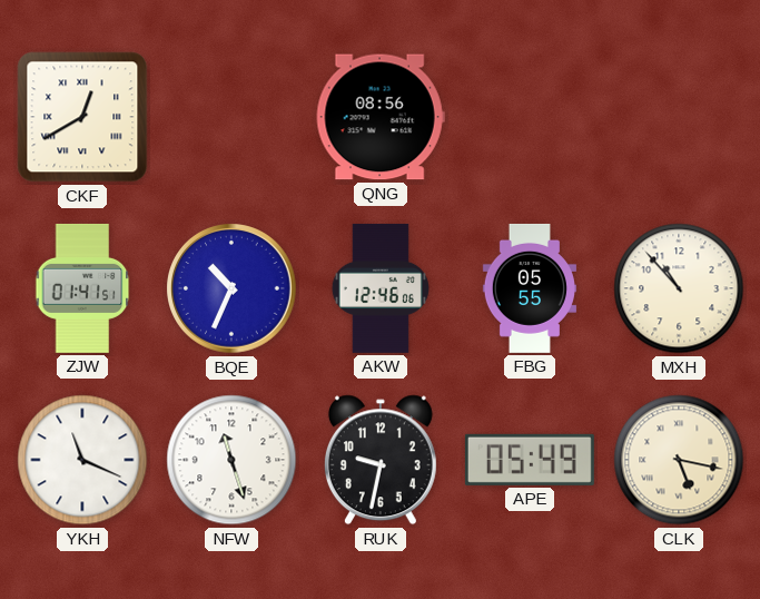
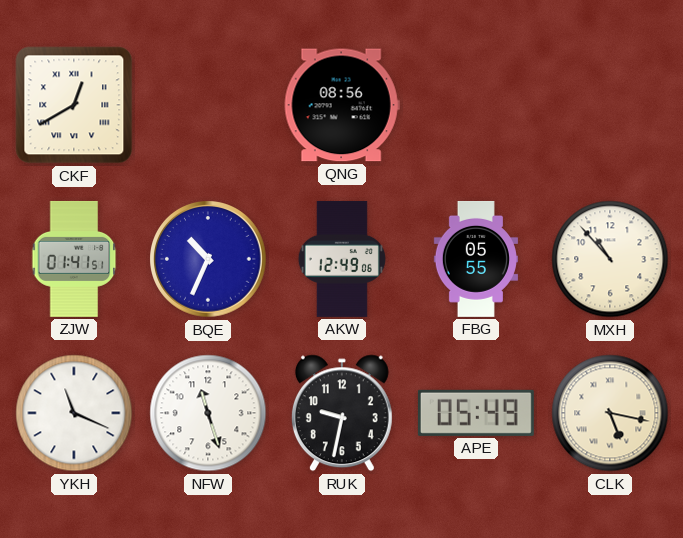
AKW: 12:46 -> 12:49
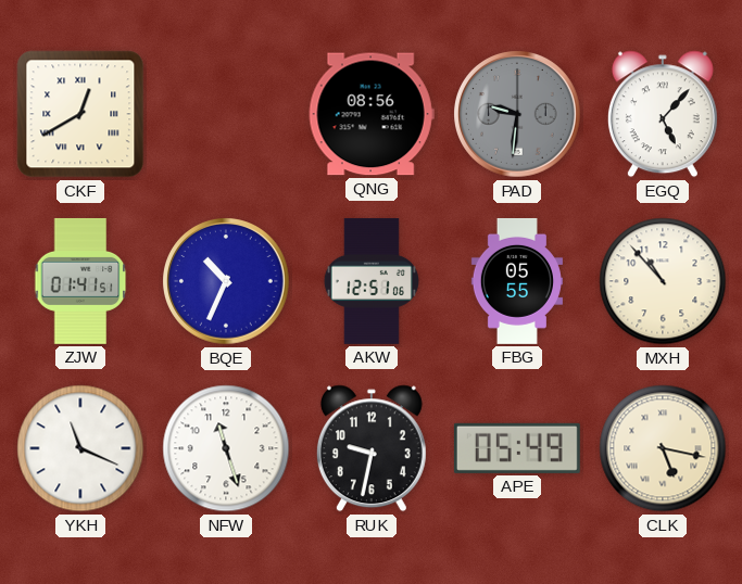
PAD: none -> 9:31
EGQ: none -> 5:07
AKW: 12:49 -> 12:51
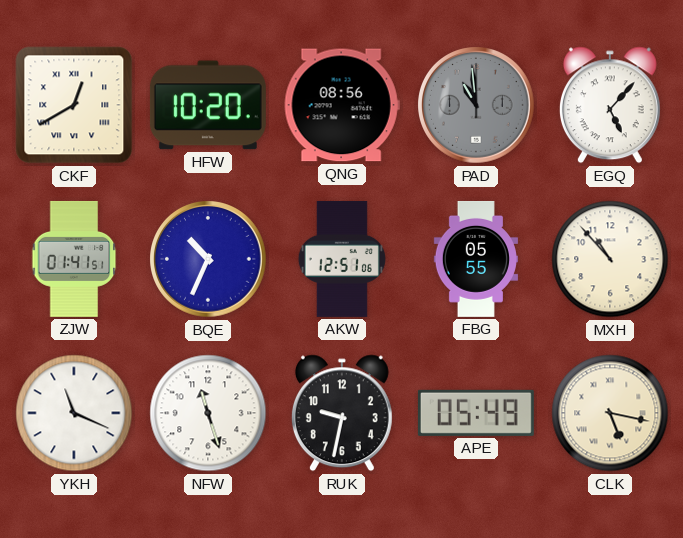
HFW: none -> 10:20
PAD: 9:31 -> 10:59
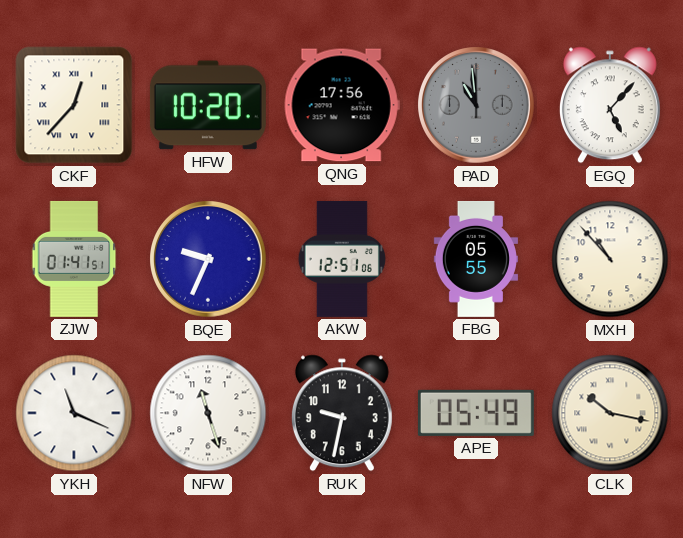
CKF: 12:40 -> 12:37
QNG: 08:56 -> 17:56
BQE: 10:34 -> 9:34
CLK: 5:17 -> 10:17
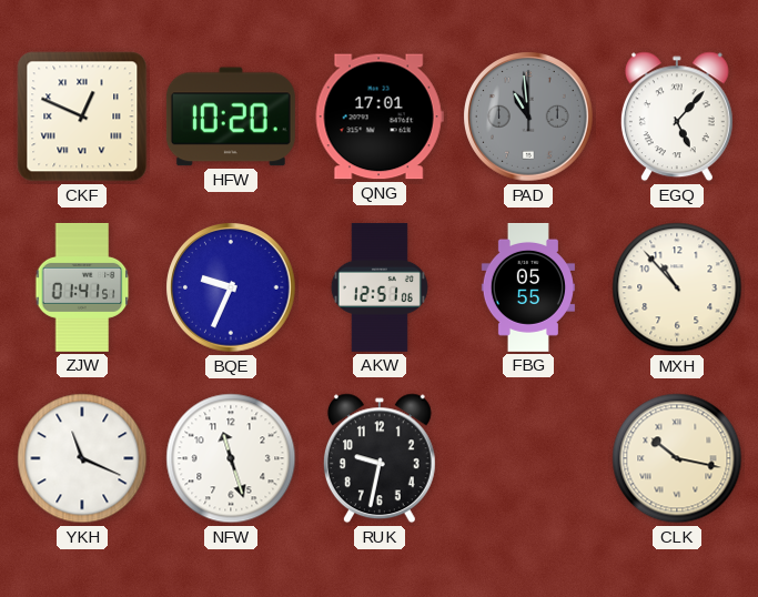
CKF: 12:37 -> 12:49
QNG: 17:56 -> 17:01
APE: 05:49 -> none
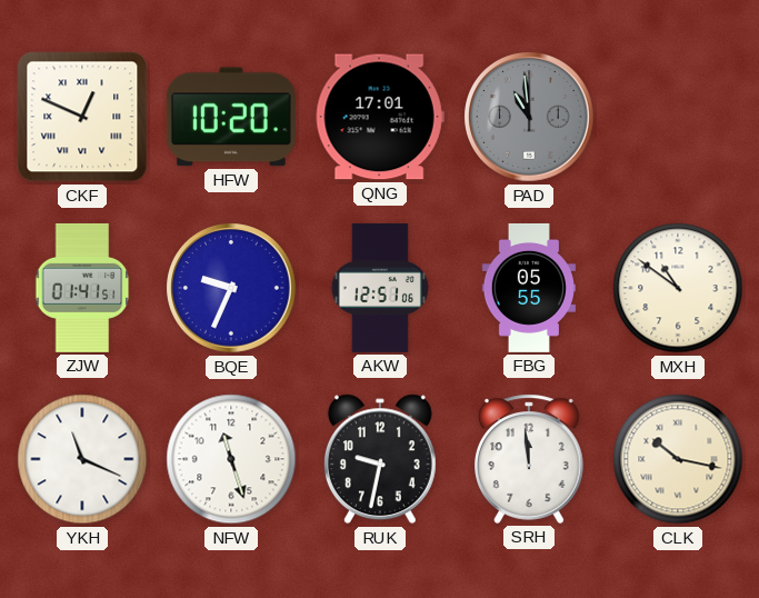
EGQ: 5:07 -> none
MXH: 10:53 -> 10:51
SRH: none -> 11:59
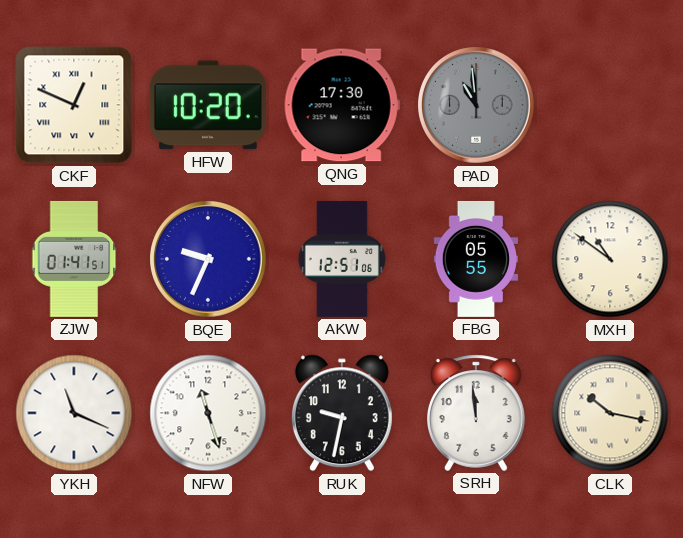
QNG: 17:01 -> 17:30
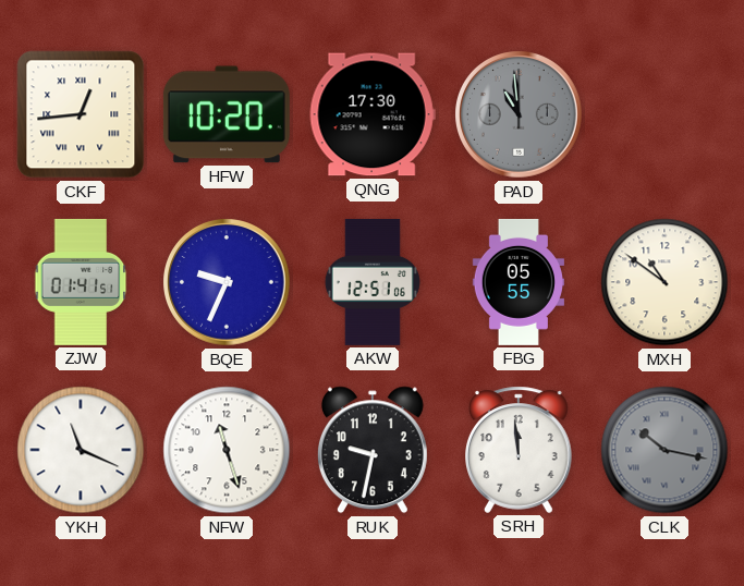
CKF: 12:49 -> 12:44
CLK dial: cream -> grey
